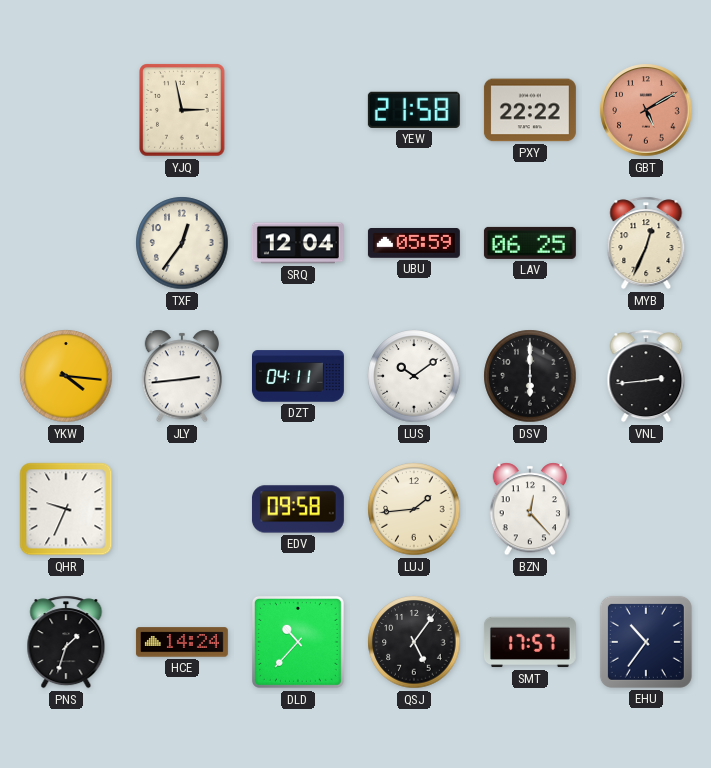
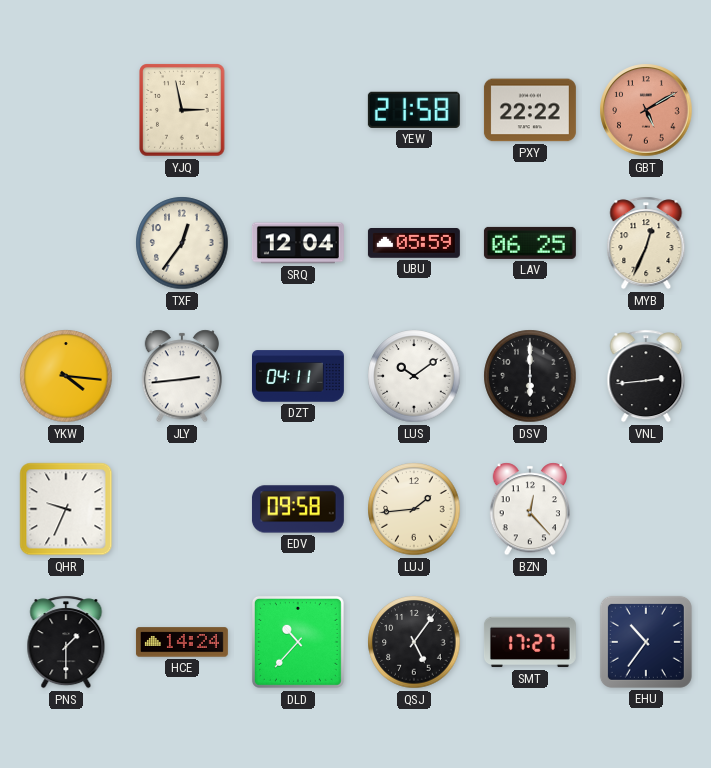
PNS: 1:33 -> 1:30
SMT: 17:57 -> 17:27
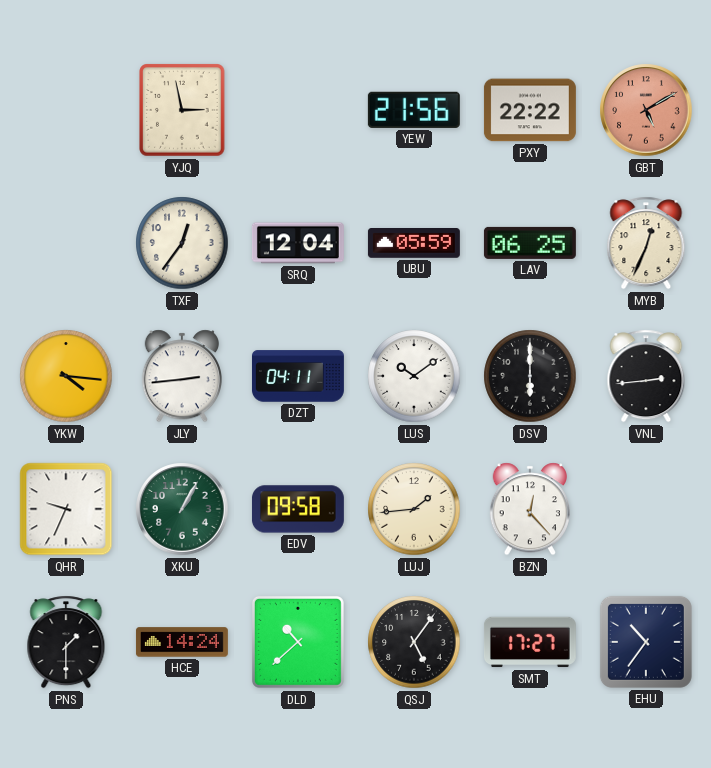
YEW: 21:58 -> 21:56
XKU: none -> 1:05
DLD: 10:37 -> 10:38
